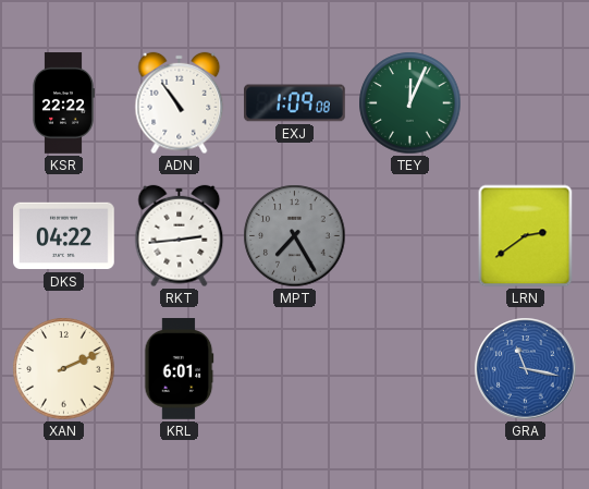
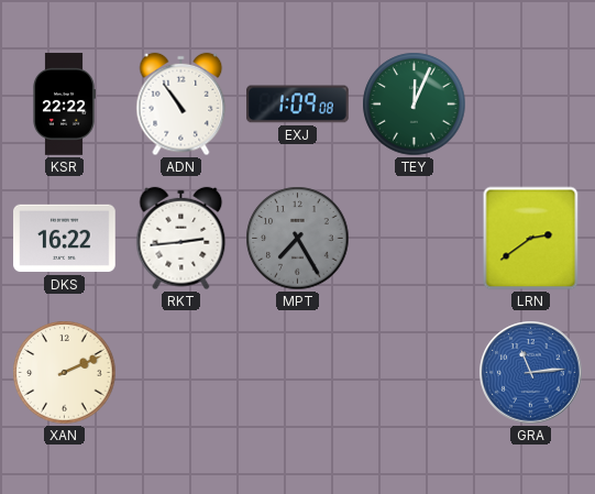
DKS: 04:22 -> 16:22
KRL: 6:01 -> none
GRA: 11:17 -> 11:14
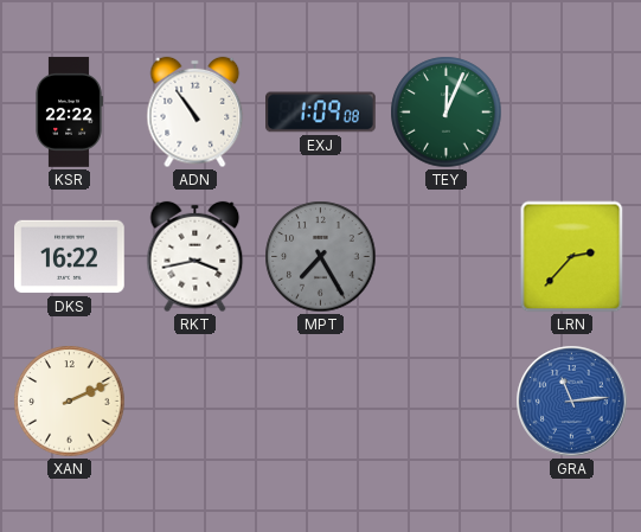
RKT: 2:44 -> 3:43
LRN: 2:39 -> 2:37
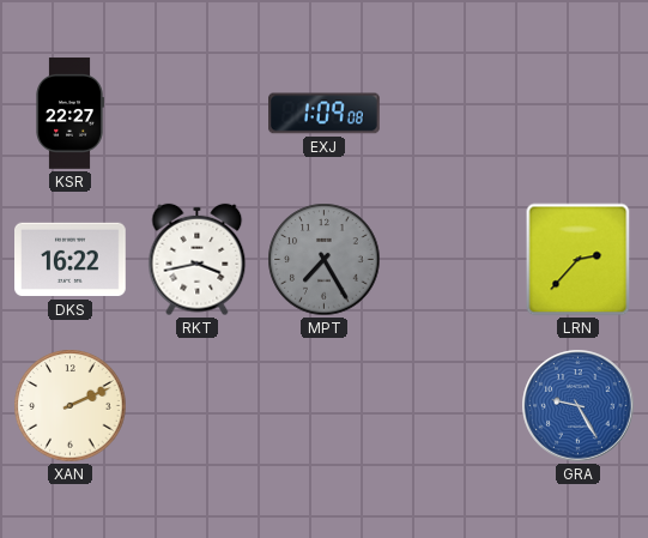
KSR: 22:22 -> 22:27
ADN: 10:54 -> none
TEY: 12:04 -> none
GRA: 11:14 -> 9:25
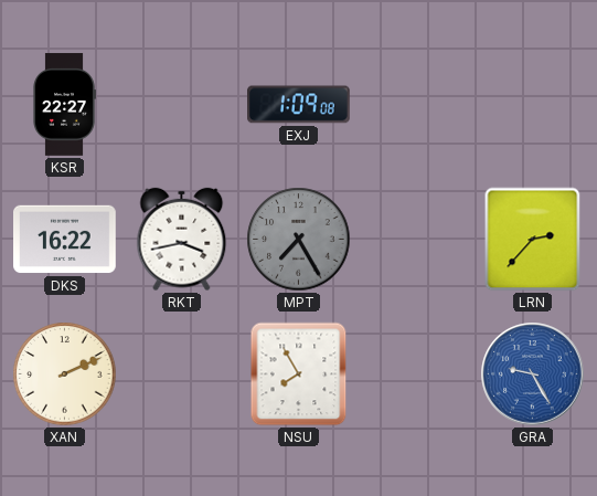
NSU: none -> 7:55
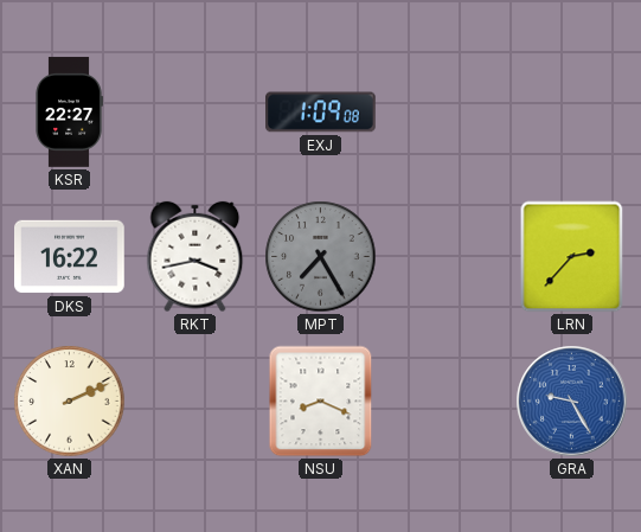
NSU: 7:55 -> 8:19
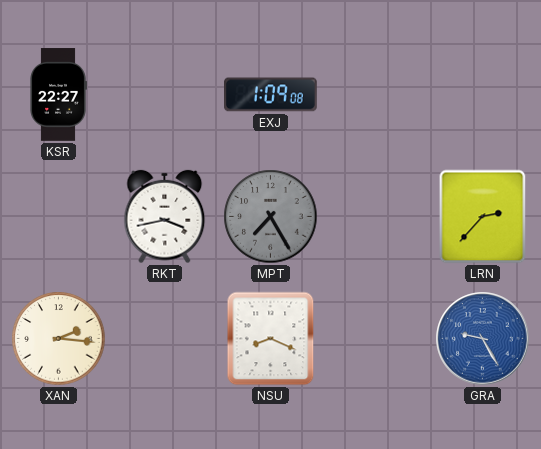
DKS: 16:22 -> none
XAN: 2:11 -> 2:16
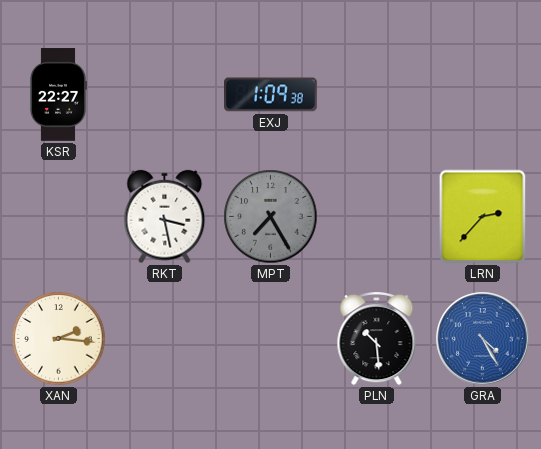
EXJ: 1:09:08 -> 1:09:38
RKT: 3:43 -> 3:28
NSU: 8:19 -> none
PLN: none -> 10:29
GRA: 9:25 -> 4:25
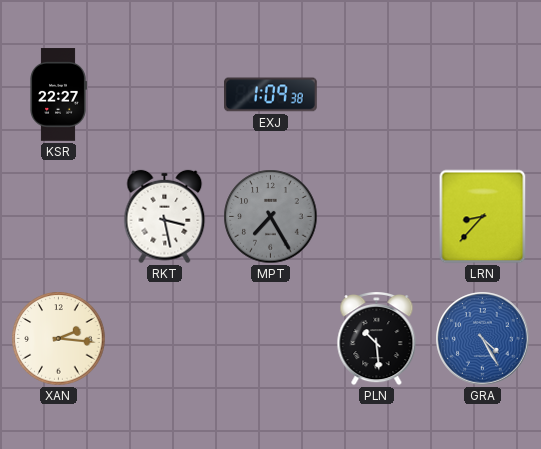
LRN: 2:37 -> 8:37
